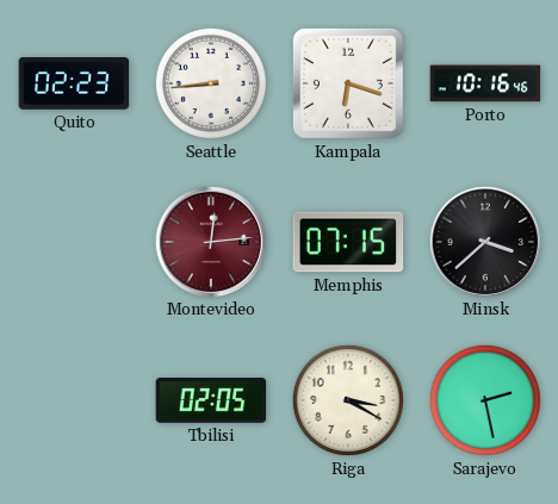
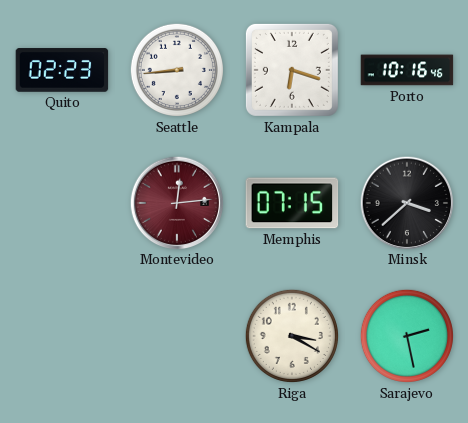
Tbilisi: 02:05 -> none
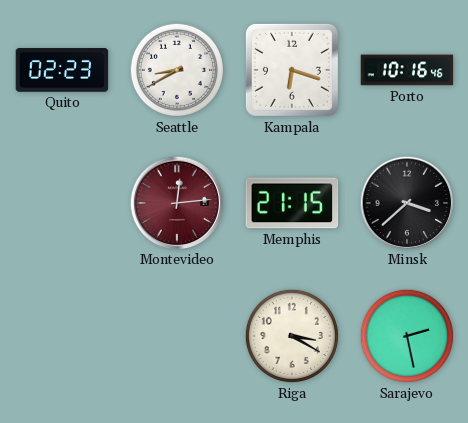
Seattle: 8:44 -> 8:40
Memphis: 07:15 -> 21:15
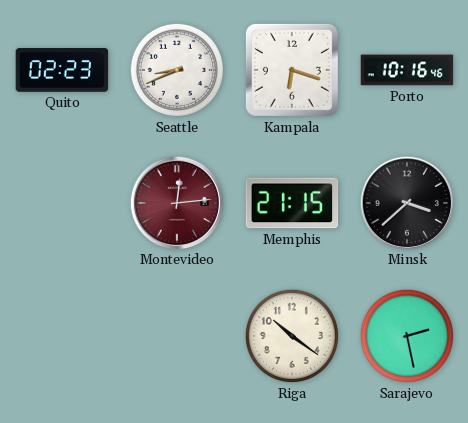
Seattle: 8:40 -> 8:41
Riga: 3:20 -> 10:21
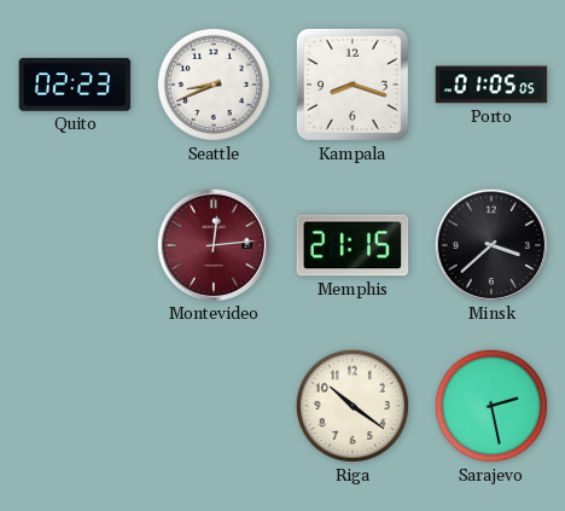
Kampala: 6:18 -> 8:18
Porto: 10:16 -> 01:05
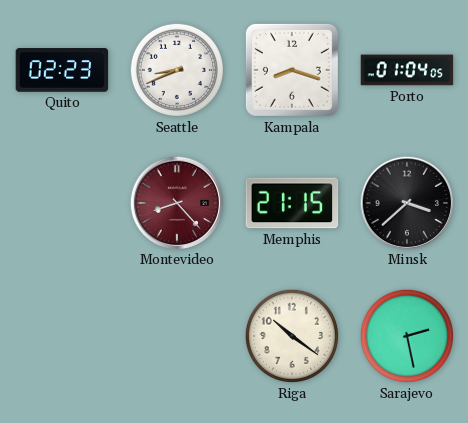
Porto: 01:05 -> 01:04
Montevideo: 12:14 -> 8:23
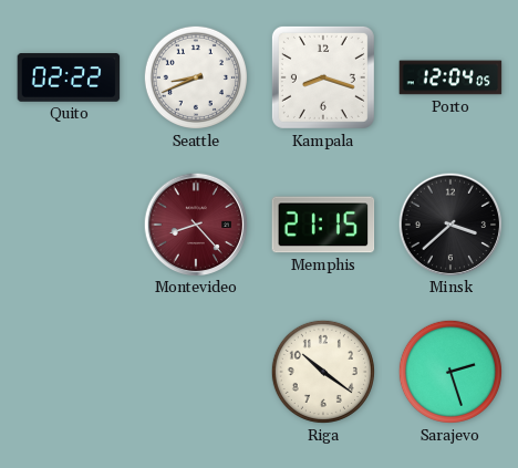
Quito: 02:23 -> 02:22
Porto: 01:04 -> 12:04
Sarajevo: 2:28 -> 2:27
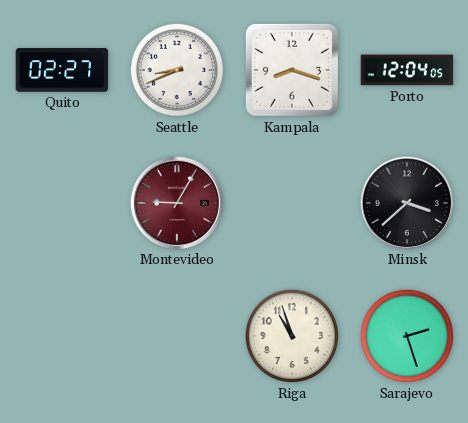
Quito: 02:22 -> 02:27
Montevideo: 8:23 -> 9:05
Memphis: 21:15 -> none
Riga: 10:21 -> 10:57
